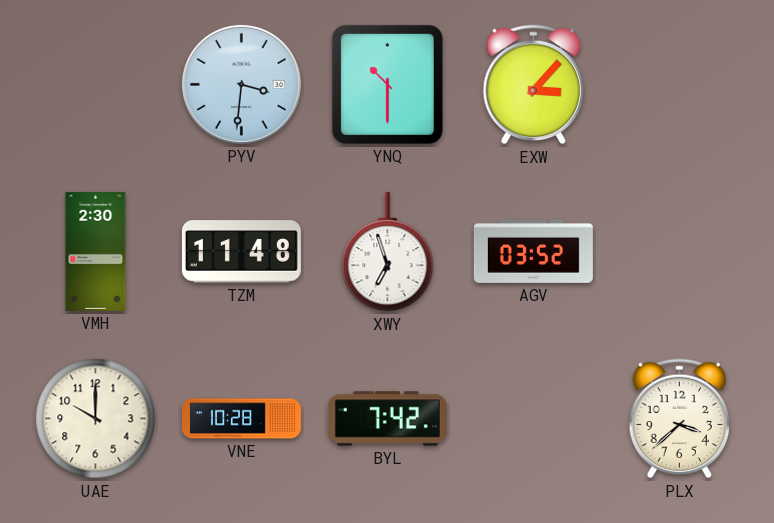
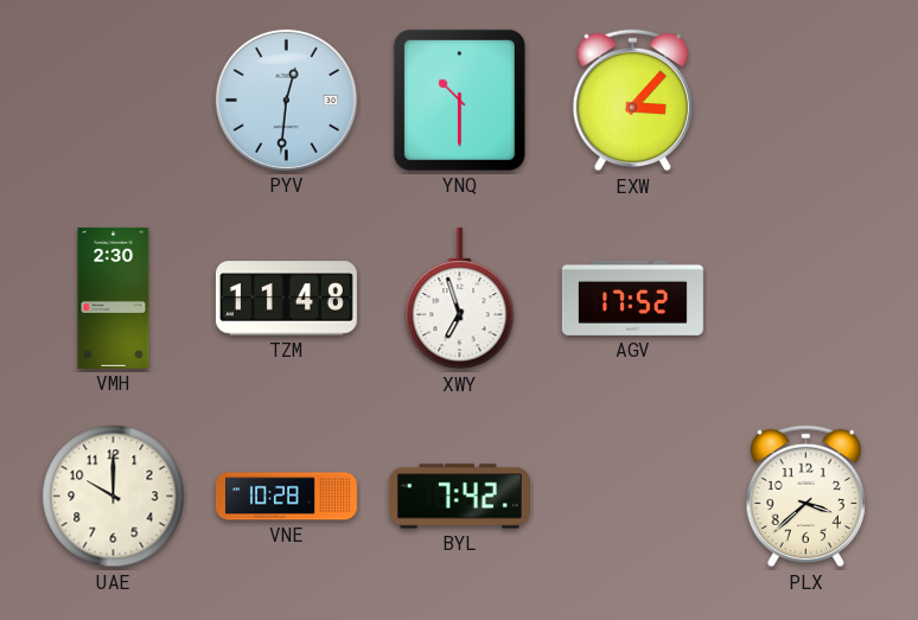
PYV: 3:31 -> 12:31
AGV: 03:52 -> 17:52
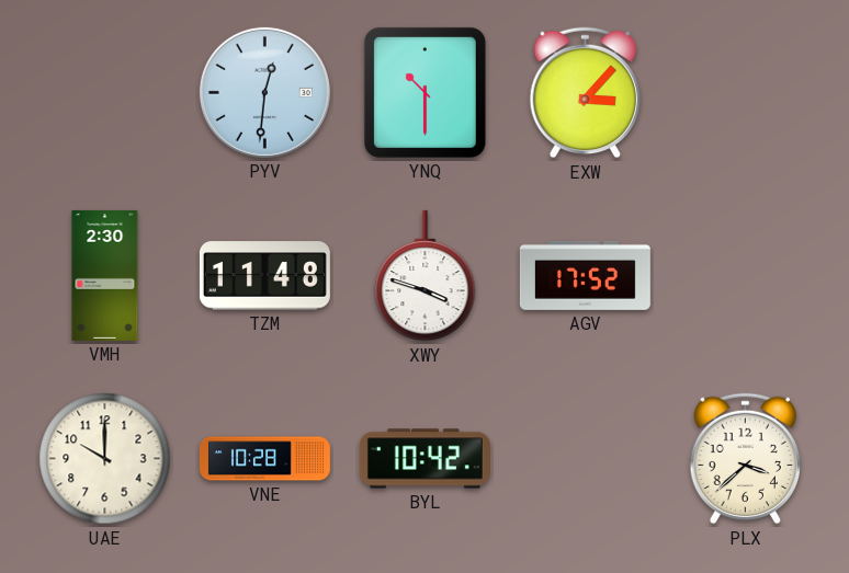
XWY: 6:57 -> 3:48
BYL: 7:42 -> 10:42
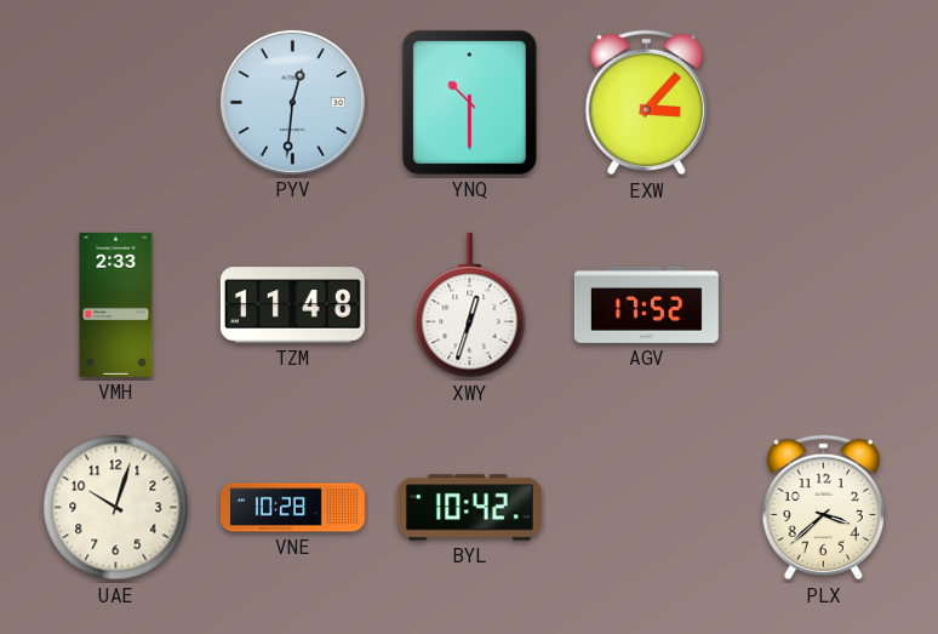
VMH: 2:30 -> 2:33
XWY: 3:48 -> 12:33
UAE: 10:00 -> 10:03
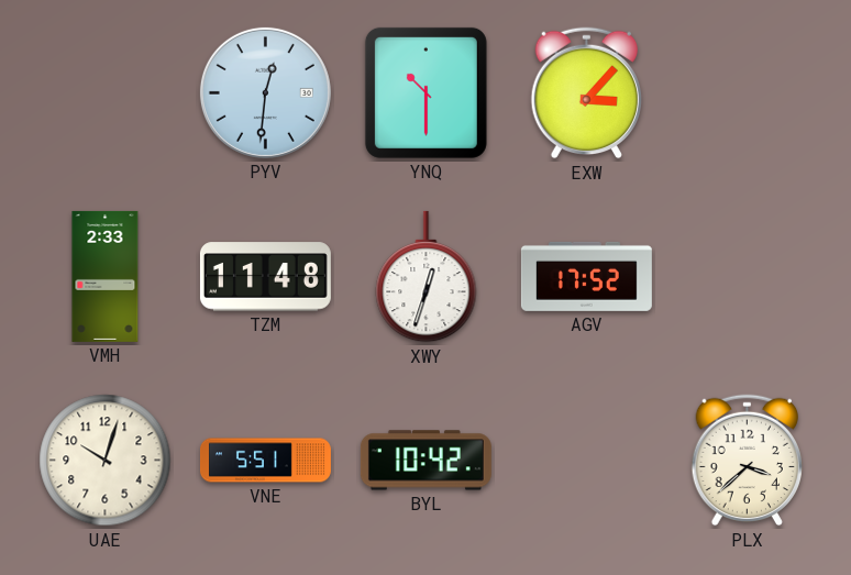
VNE: 10:28 -> 5:51
